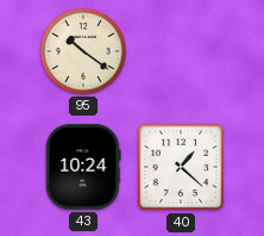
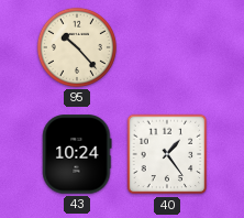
95: 10:21 -> 10:23
40: 1:22 -> 1:24
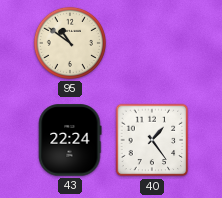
95: 10:23 -> 10:51
43: 10:24 -> 22:24
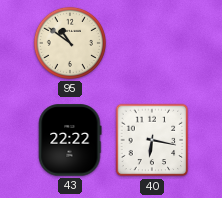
43: 22:24 -> 22:22
40: 1:24 -> 6:17
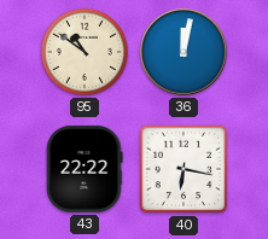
36: none -> 12:02
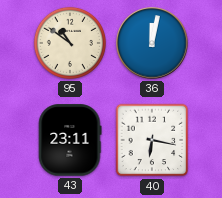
43: 22:22 -> 23:11
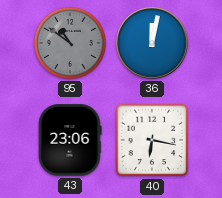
95 dial: cream -> grey
43: 23:11 -> 23:06
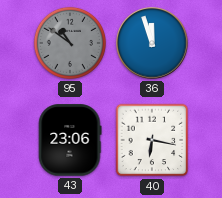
36: 12:02 -> 11:57
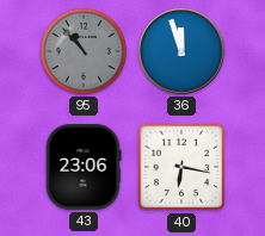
95: 10:51 -> 10:53
